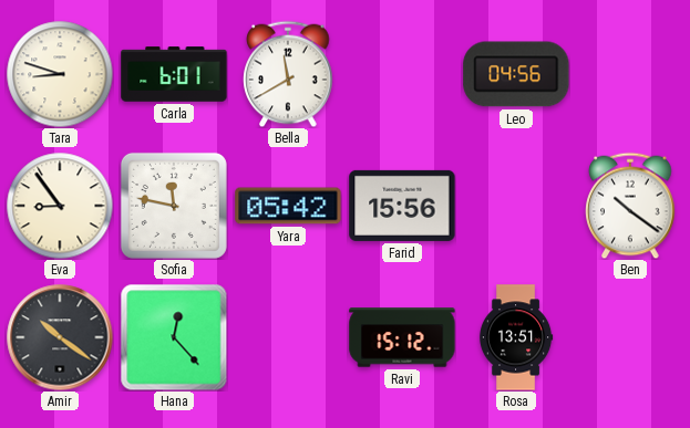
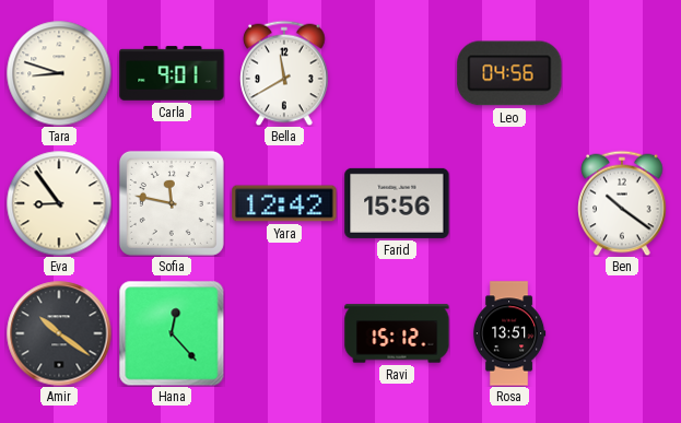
Carla: 6:01 -> 9:01
Yara: 05:42 -> 12:42
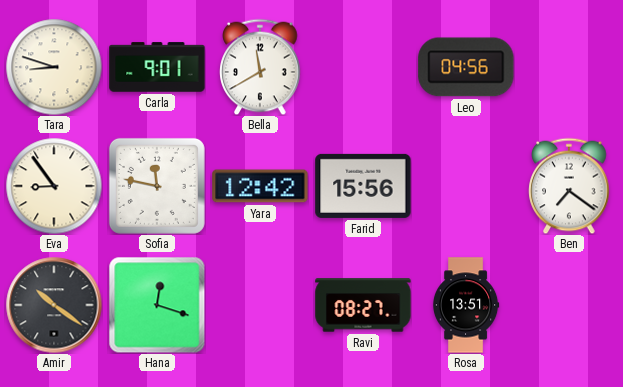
Ben: 10:21 -> 7:21
Hana: 12:23 -> 12:18
Ravi: 15:12 -> 08:27
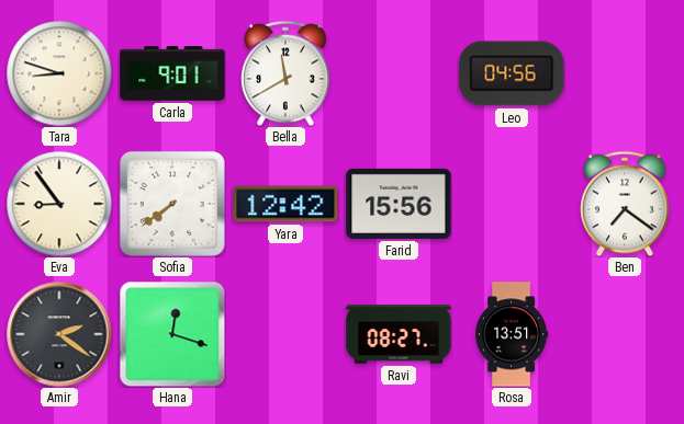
Sofia: 11:47 -> 7:39
Amir: 10:21 -> 2:21
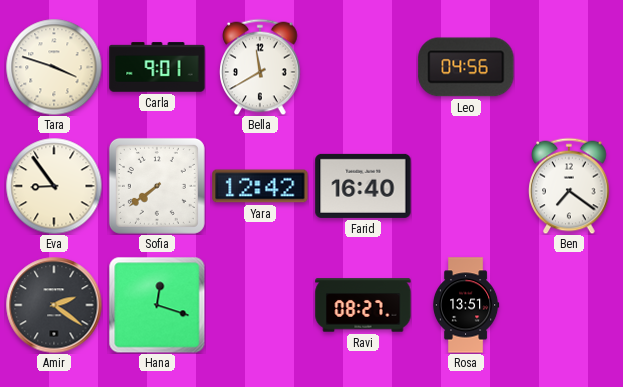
Tara: 8:48 -> 3:48
Farid: 15:56 -> 16:40
